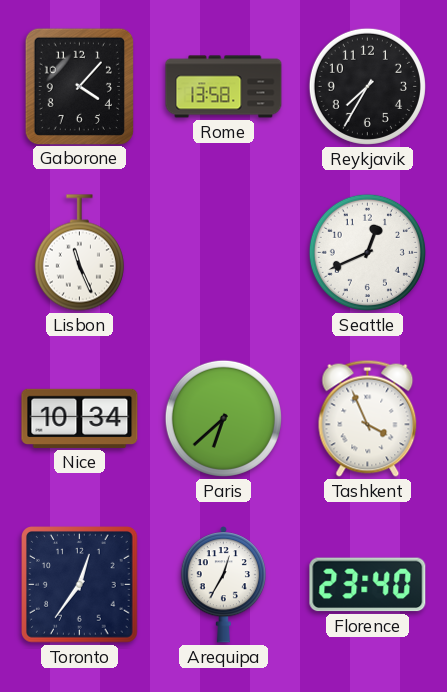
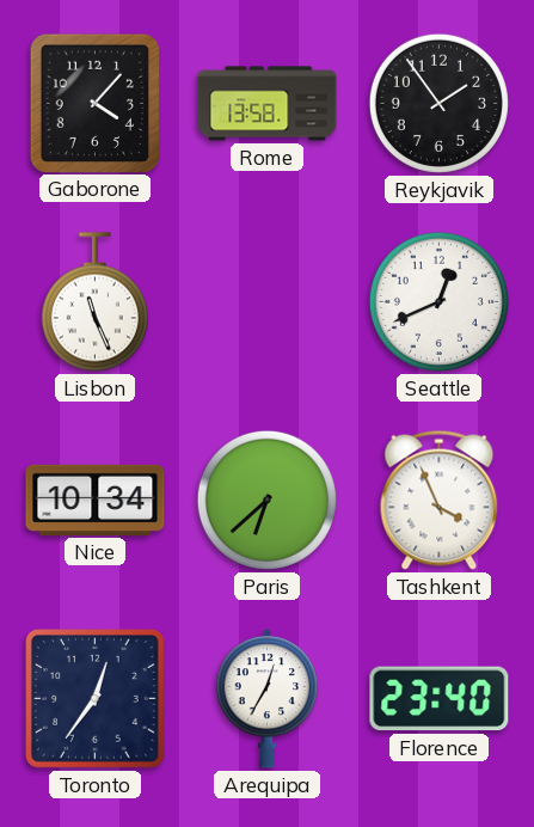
Reykjavik: 7:35 -> 1:54
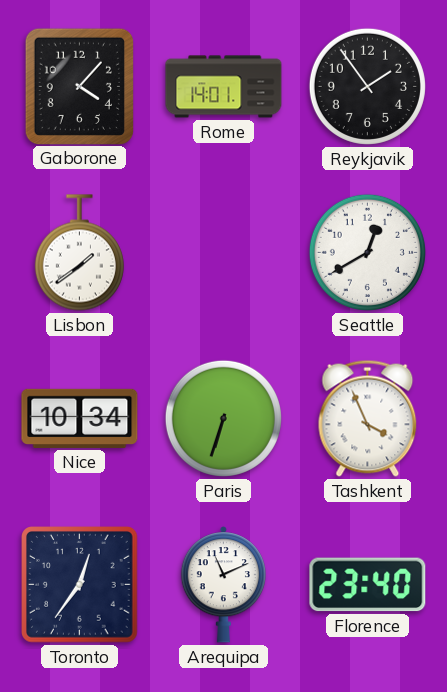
Rome: 13:58 -> 14:01
Lisbon: 11:26 -> 1:39
Seattle: 12:41 -> 12:40
Paris: 6:38 -> 6:33
Arequipa: 12:35 -> 11:11
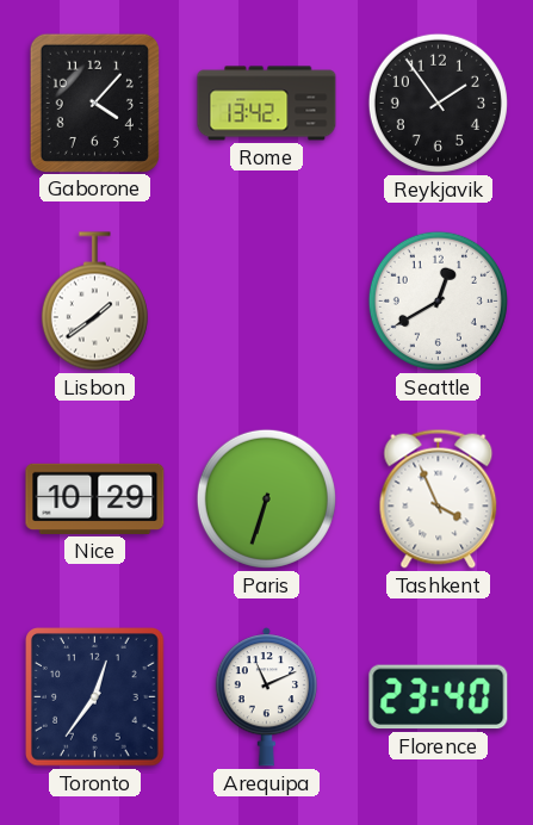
Rome: 14:01 -> 13:42
Nice: 10:34 -> 10:29
